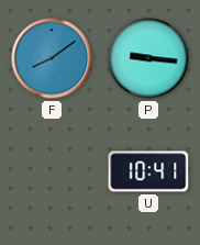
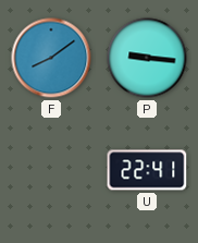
U: 10:41 -> 22:41
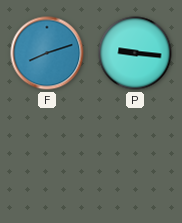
F: 8:09 -> 8:12
U: 22:41 -> none
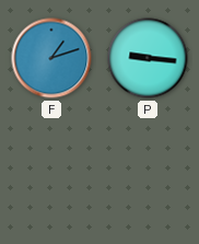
F: 8:12 -> 1:12
